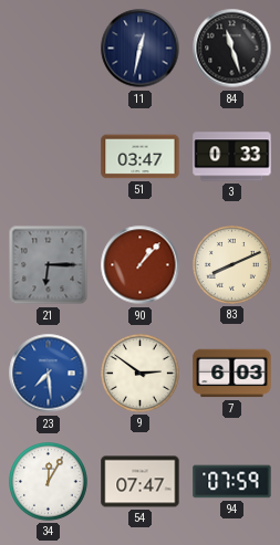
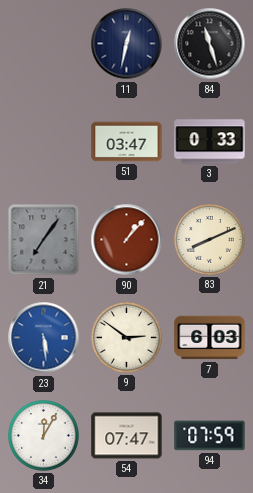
21: 6:15 -> 7:06
23: 7:29 -> 5:29
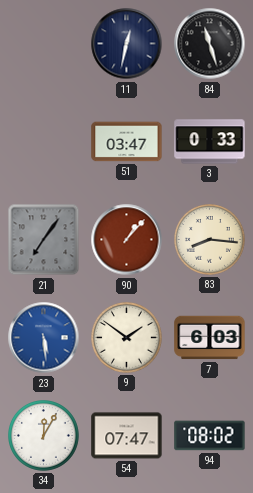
83: 8:11 -> 8:16
9: 2:51 -> 1:51
94: 07:59 -> 08:02
